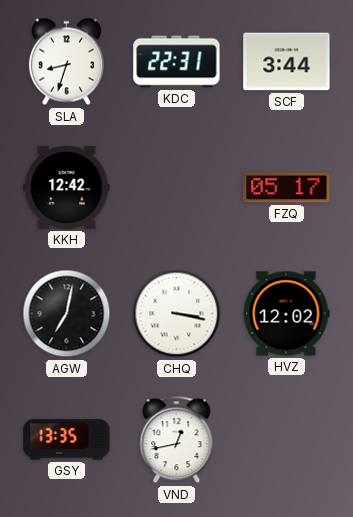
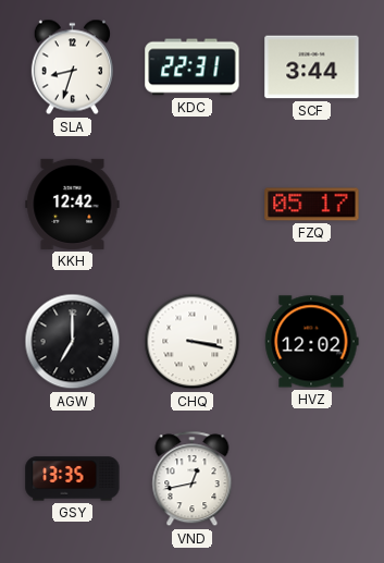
AGW: 7:02 -> 7:00
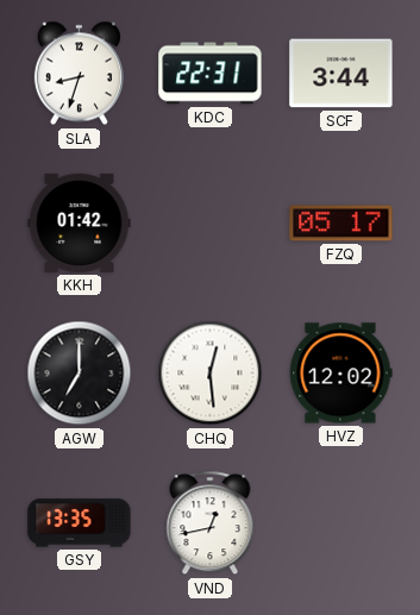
KKH: 12:42 -> 01:42
CHQ: 3:17 -> 12:29
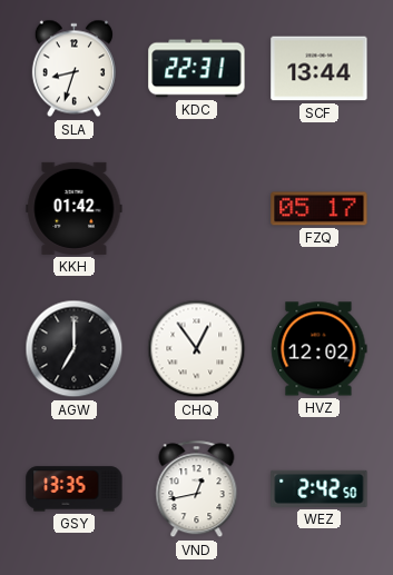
SCF: 3:44 -> 13:44
CHQ: 12:29 -> 12:54
WEZ: none -> 2:42
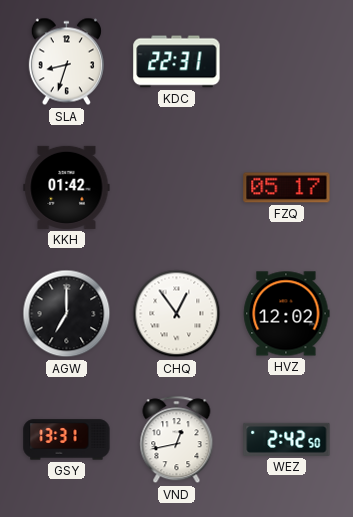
SCF: 13:44 -> none
GSY: 13:35 -> 13:31
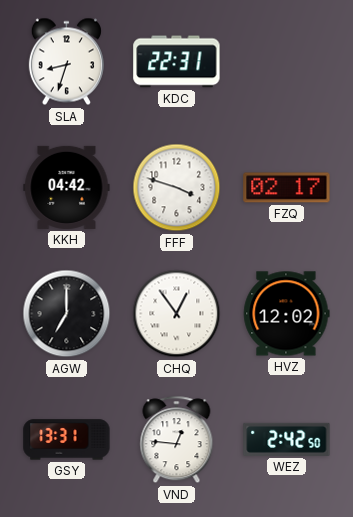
KKH: 01:42 -> 04:42
FFF: none -> 3:48
FZQ: 05:17 -> 02:17
VND: 12:43 -> 12:46
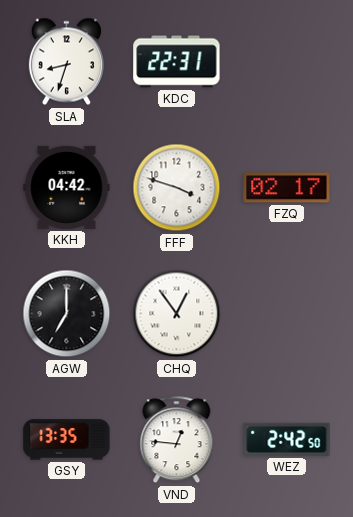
HVZ: 12:02 -> none
GSY: 13:31 -> 13:35
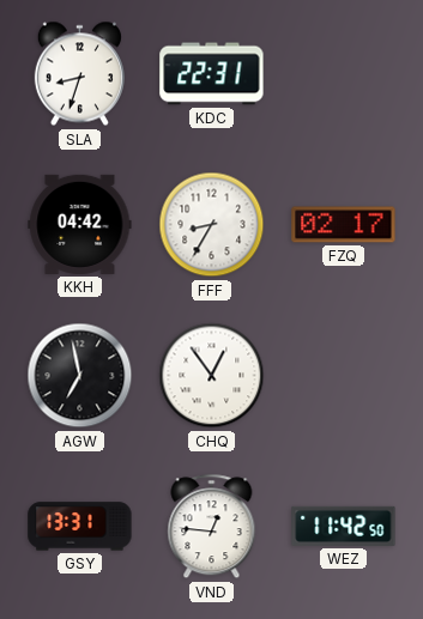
FFF: 3:48 -> 8:35
AGW: 7:00 -> 6:58
GSY: 13:35 -> 13:31
WEZ: 2:42 -> 11:42
